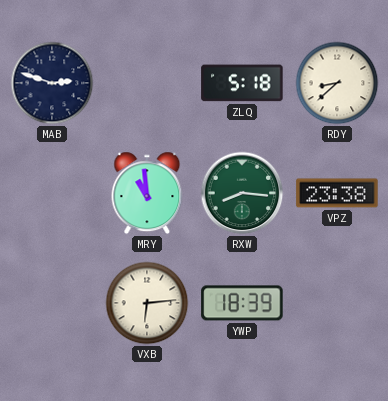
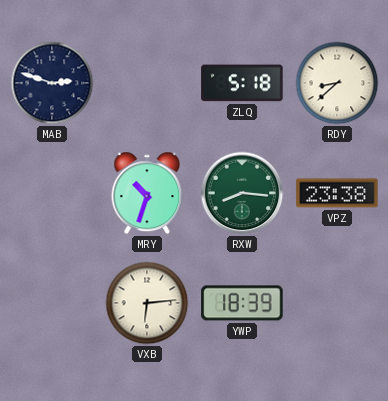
MRY: 10:59 -> 10:33
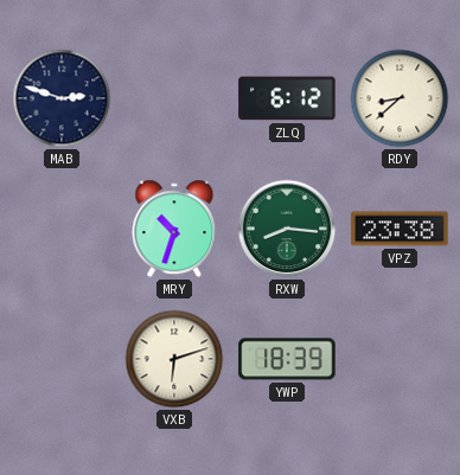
ZLQ: 5:18 -> 6:12
VXB: 6:14 -> 6:12
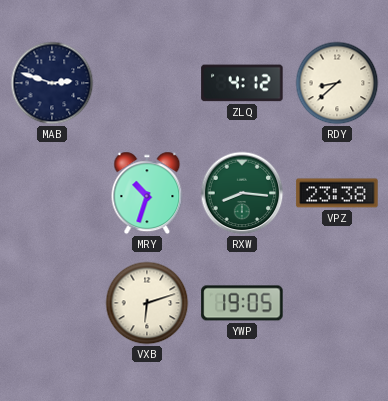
ZLQ: 6:12 -> 4:12
YWP: 18:39 -> 19:05
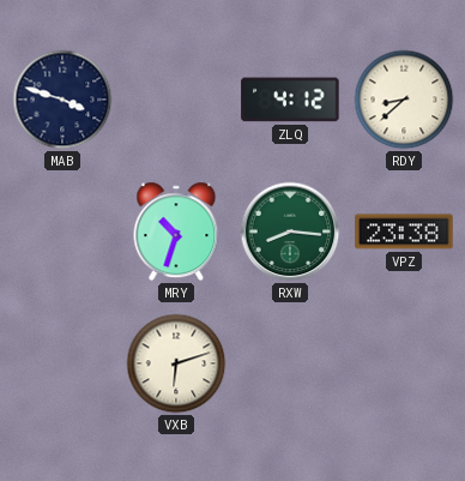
MAB: 2:48 -> 3:48
YWP: 19:05 -> none
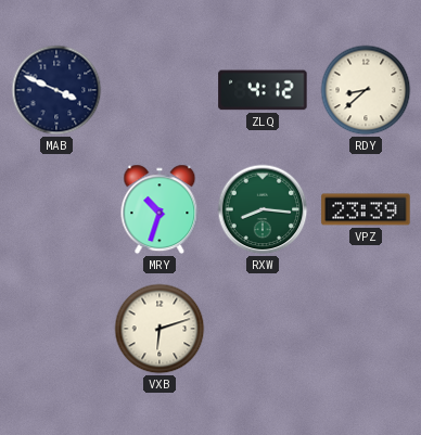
MAB: 3:48 -> 3:49
VPZ: 23:38 -> 23:39
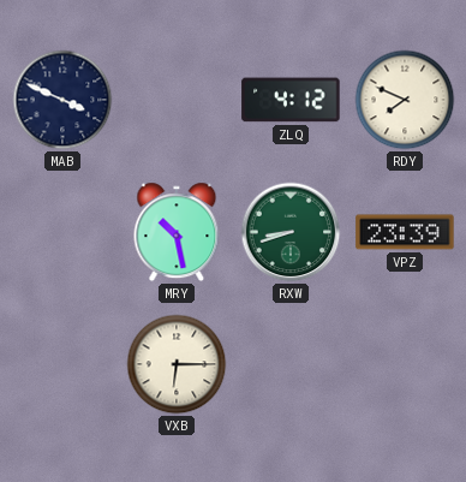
RDY: 8:38 -> 7:49
MRY: 10:33 -> 10:28
RXW: 8:16 -> 8:42
VXB: 6:12 -> 6:15
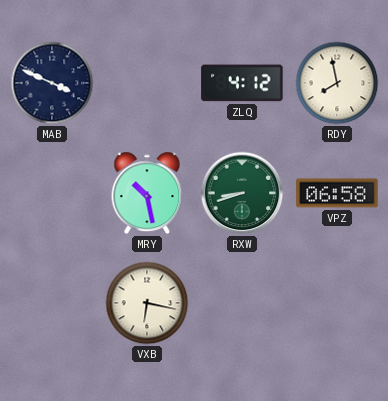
RDY: 7:49 -> 7:58
VPZ: 23:39 -> 06:58
VXB: 6:15 -> 6:17
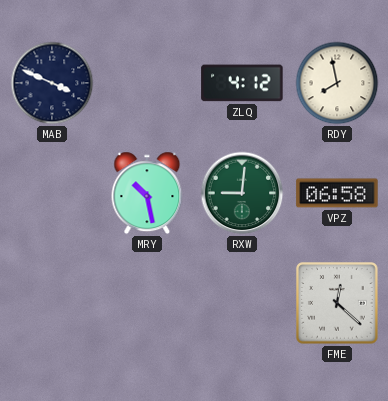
RXW: 8:42 -> 9:01
VXB: 6:17 -> none
FME: none -> 12:22
